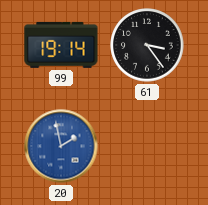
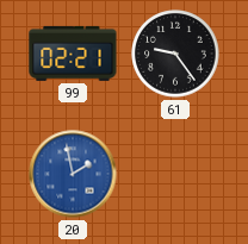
99: 19:14 -> 02:21
61: 3:24 -> 9:24
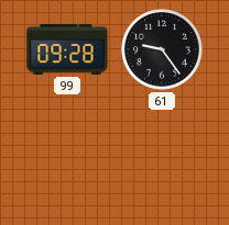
99: 02:21 -> 09:28
20: 1:58 -> none
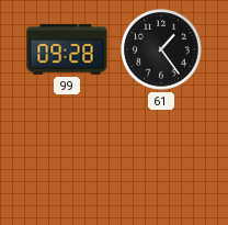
61: 9:24 -> 1:24
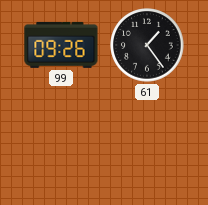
99: 09:28 -> 09:26
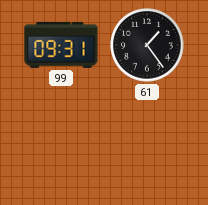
99: 09:26 -> 09:31
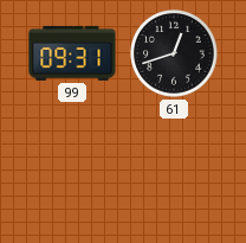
61: 1:24 -> 12:42
